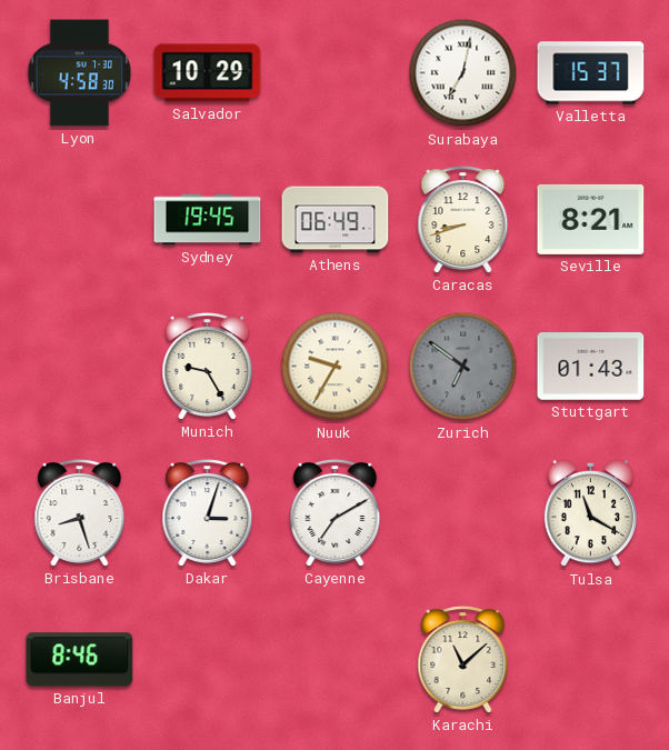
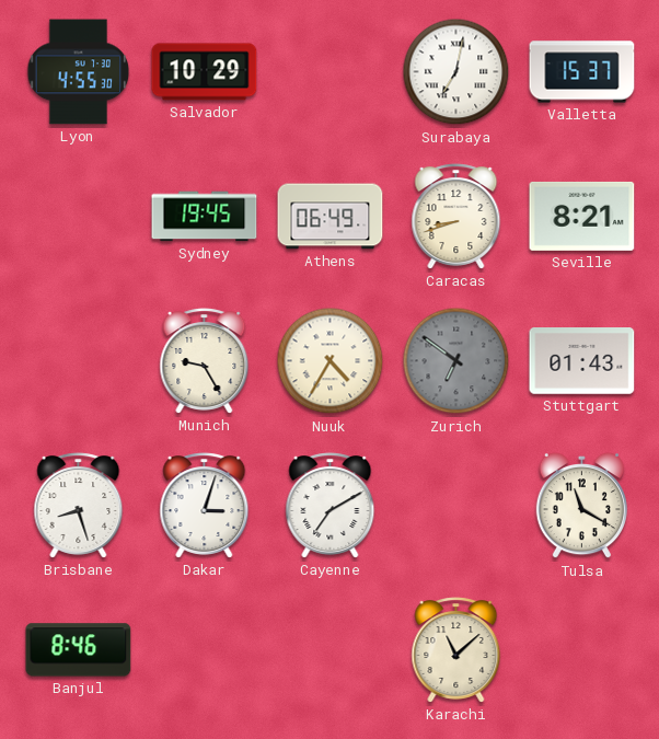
Lyon: 4:58 -> 4:55
Nuuk: 9:35 -> 4:35
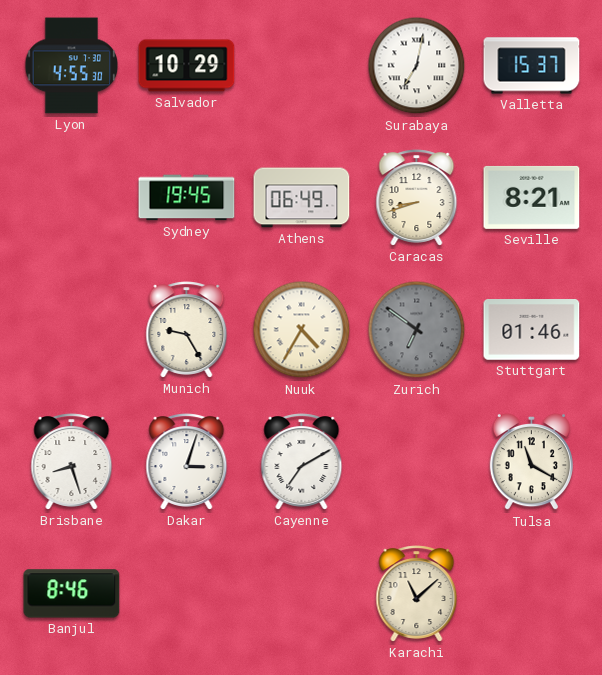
Stuttgart: 01:43 -> 01:46
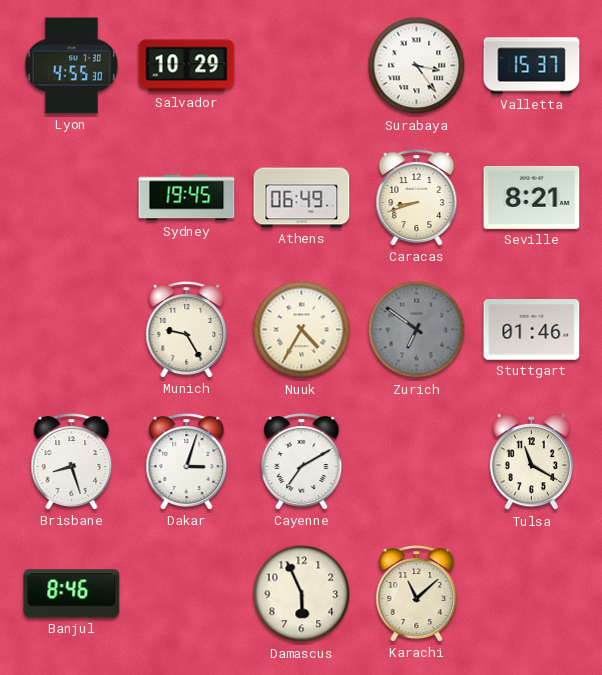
Surabaya: 7:02 -> 3:24
Damascus: none -> 5:56
